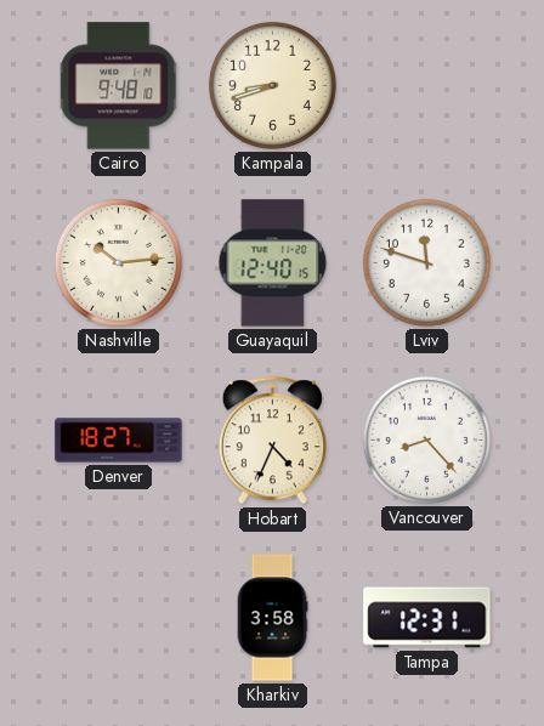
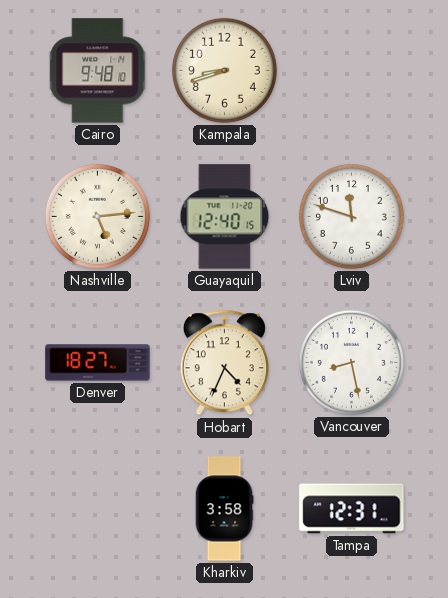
Nashville: 10:14 -> 5:14
Vancouver: 8:23 -> 8:28
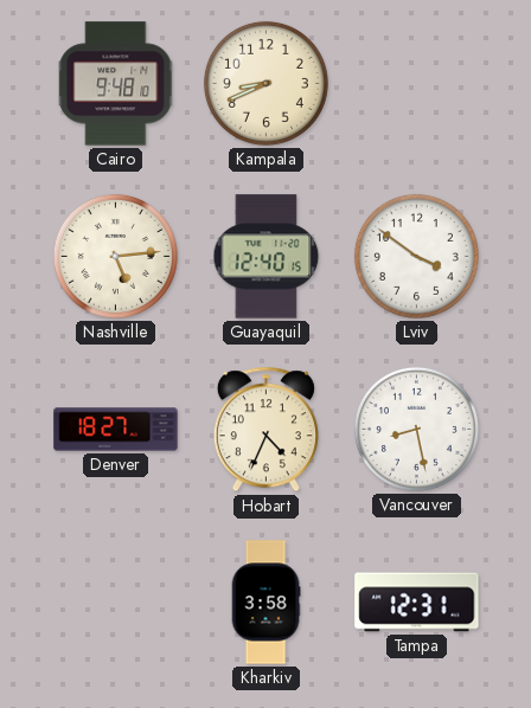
Kampala: 8:42 -> 8:41
Lviv: 11:48 -> 3:51
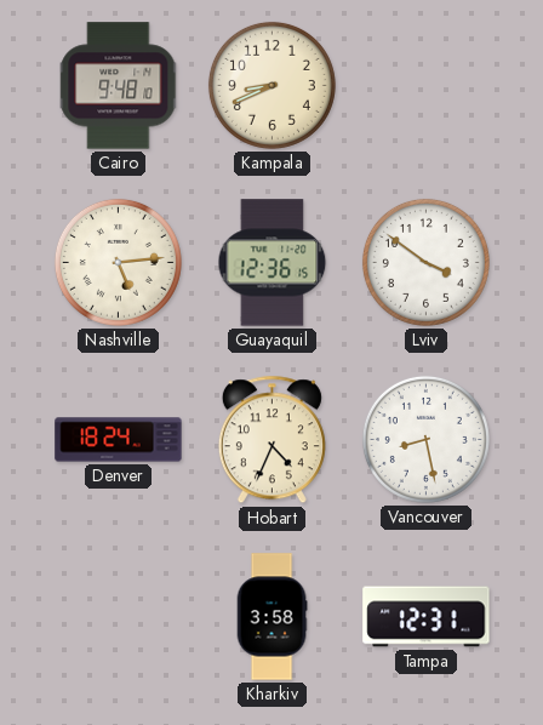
Guayaquil: 12:40 -> 12:36
Denver: 18:27 -> 18:24
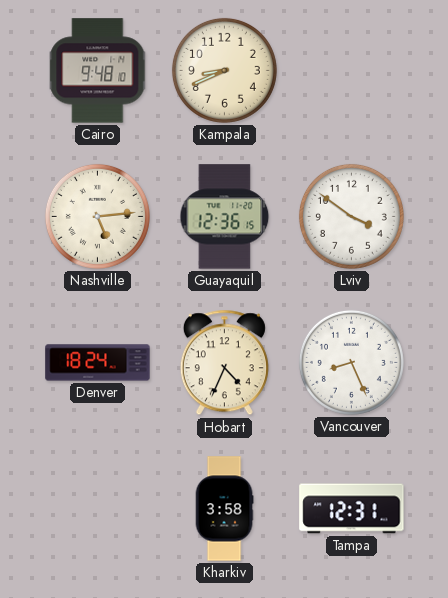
Vancouver: 8:28 -> 8:26
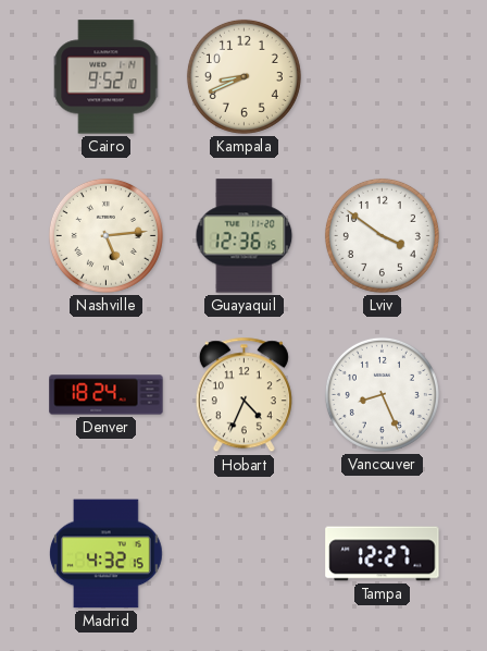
Cairo: 9:48 -> 9:52
Madrid: none -> 4:32
Kharkiv: 3:58 -> none
Tampa: 12:31 -> 12:27
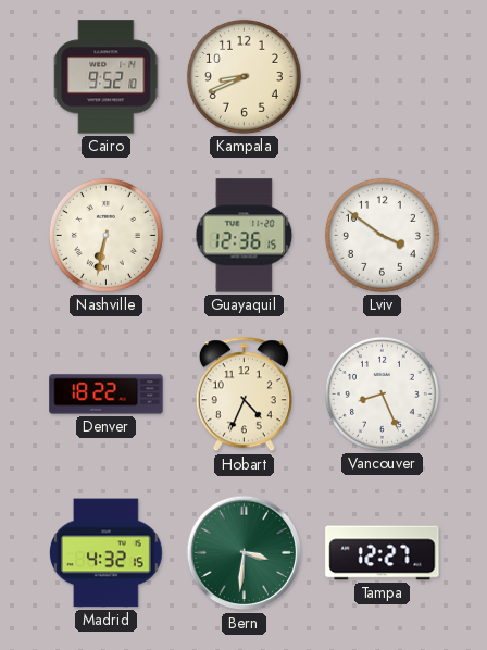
Nashville: 5:14 -> 6:32
Denver: 18:24 -> 18:22
Bern: none -> 3:31
